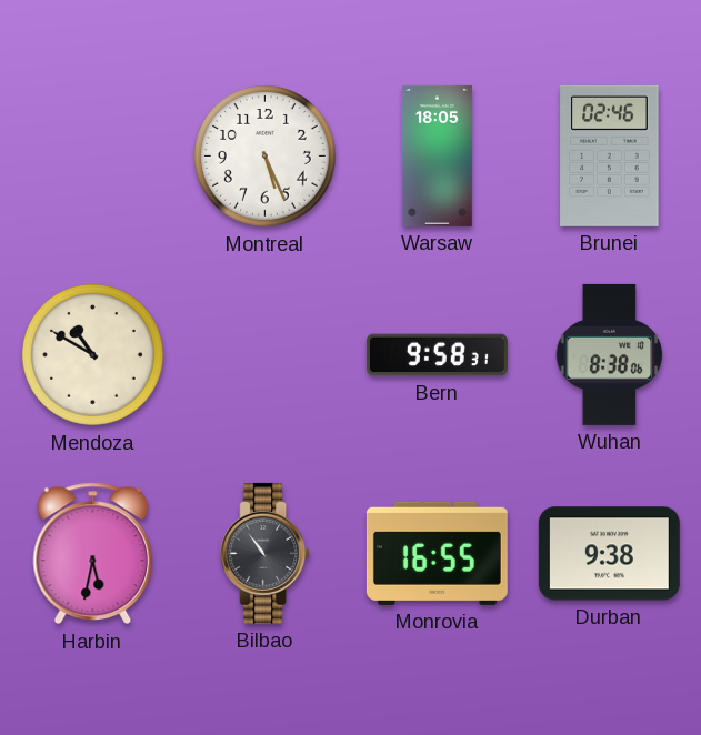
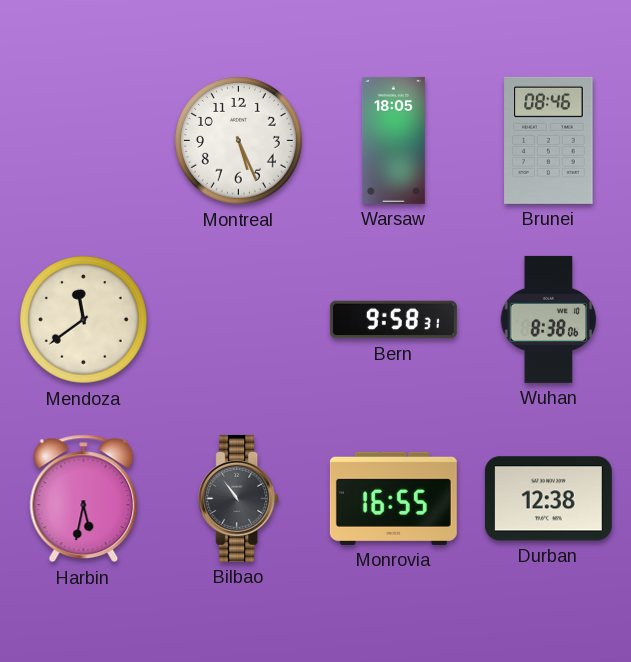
Brunei: 02:46 -> 08:46
Mendoza: 10:50 -> 11:39
Durban: 9:38 -> 12:38
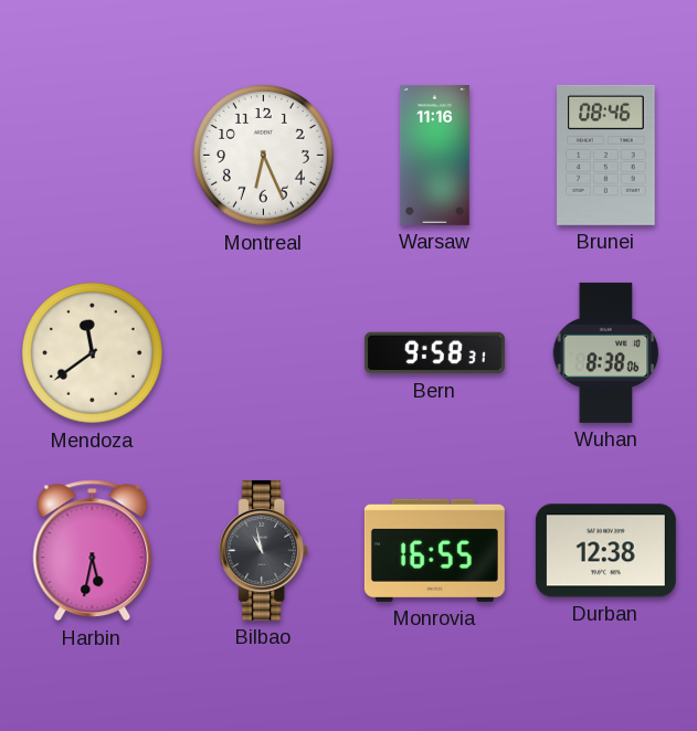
Montreal: 5:26 -> 6:26
Warsaw: 18:05 -> 11:16
Bilbao: 10:54 -> 10:58
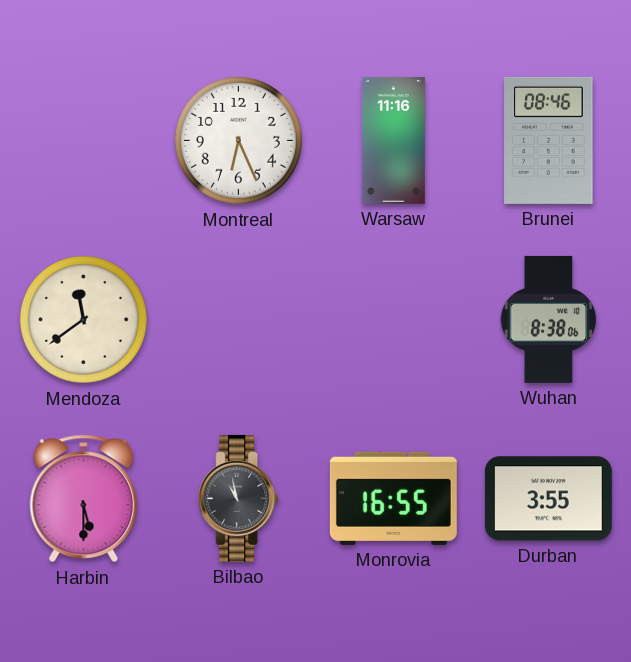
Bern: 9:58 -> none
Harbin: 5:32 -> 5:30
Durban: 12:38 -> 3:55
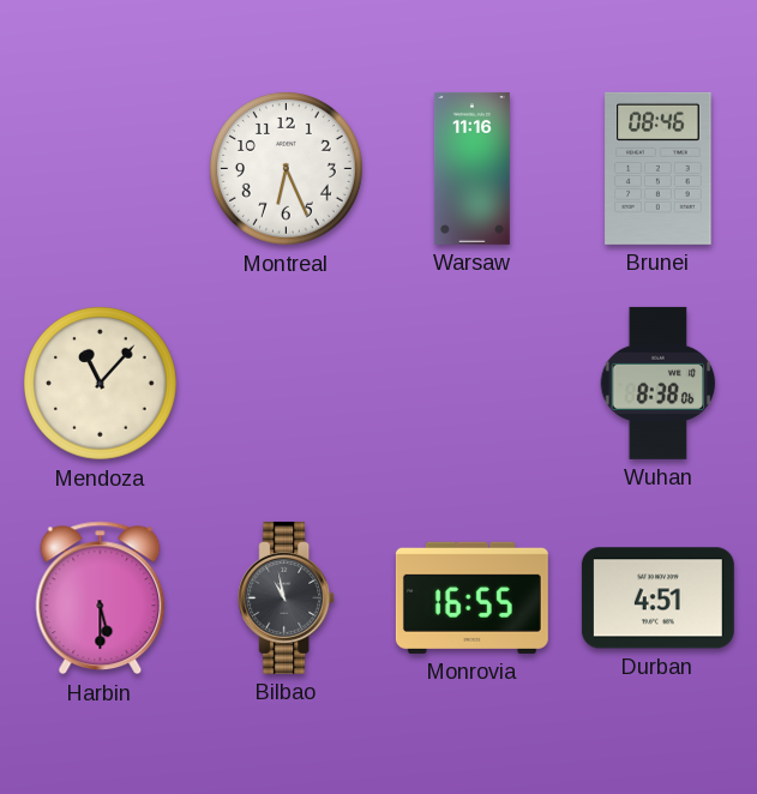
Mendoza: 11:39 -> 11:07
Durban: 3:55 -> 4:51
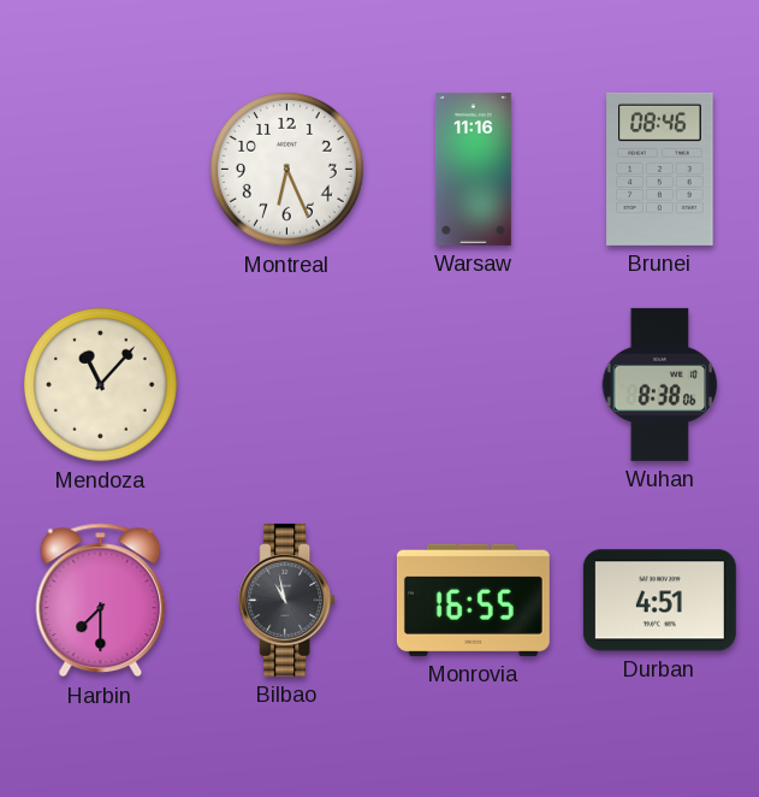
Harbin: 5:30 -> 7:30
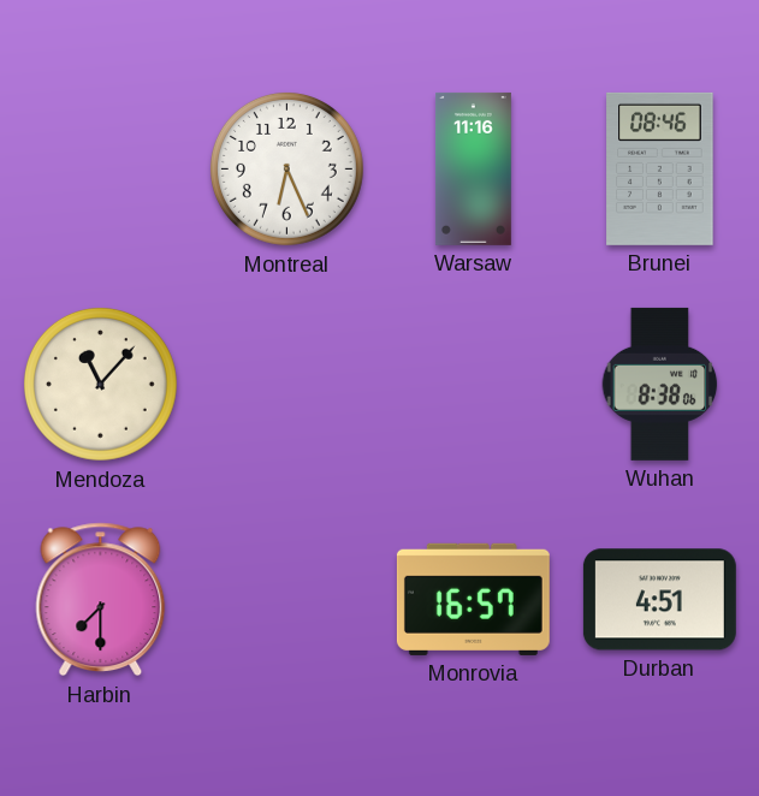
Bilbao: 10:58 -> none
Monrovia: 16:55 -> 16:57
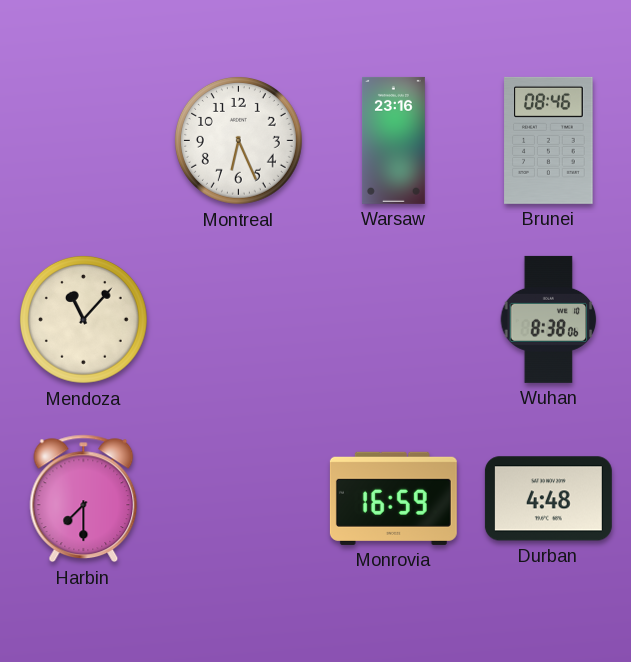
Warsaw: 11:16 -> 23:16
Monrovia: 16:57 -> 16:59
Durban: 4:51 -> 4:48
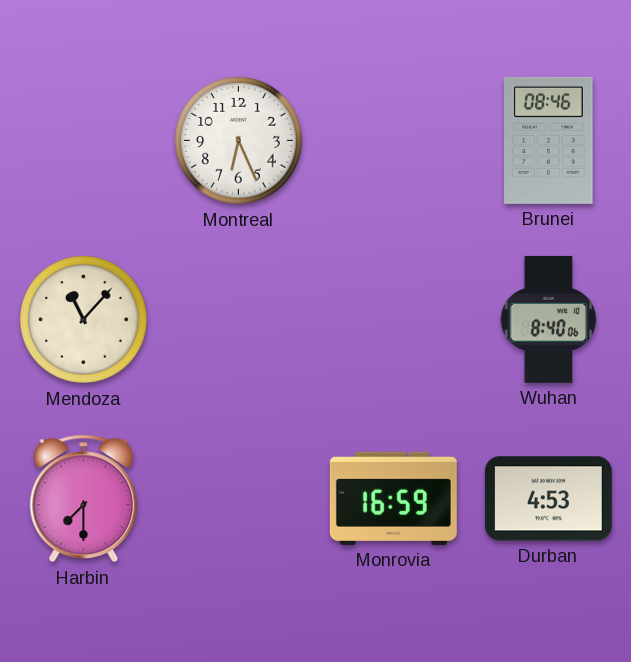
Warsaw: 23:16 -> none
Wuhan: 8:38 -> 8:40
Durban: 4:48 -> 4:53
